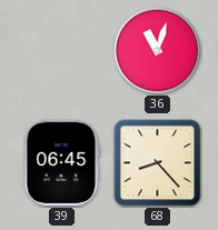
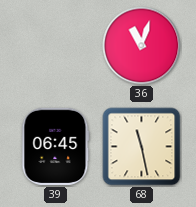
68: 8:23 -> 11:28
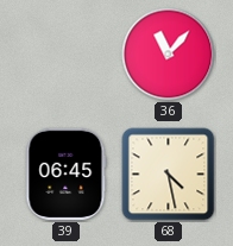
36: 11:03 -> 11:07
68: 11:28 -> 4:28
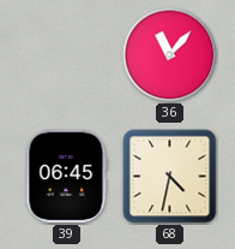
68: 4:28 -> 4:32
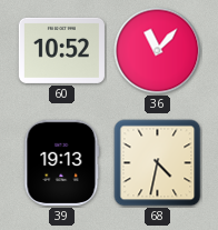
60: none -> 10:52
39: 06:45 -> 19:13
